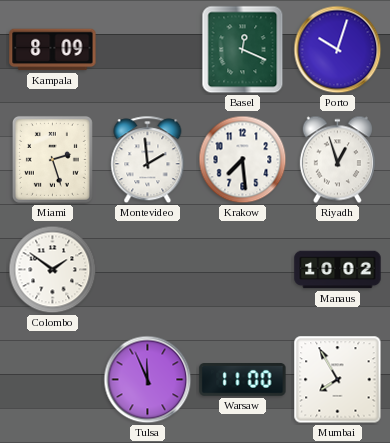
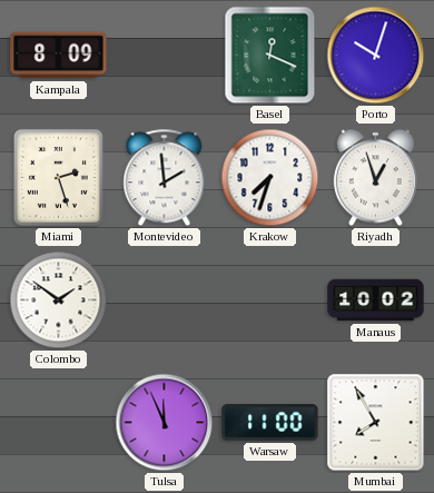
Krakow: 7:29 -> 7:33
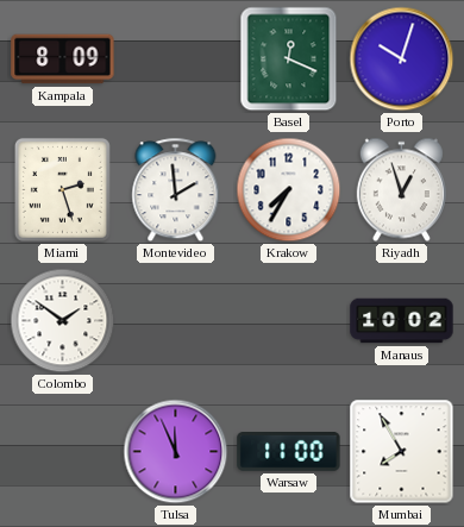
Krakow: 7:33 -> 7:35
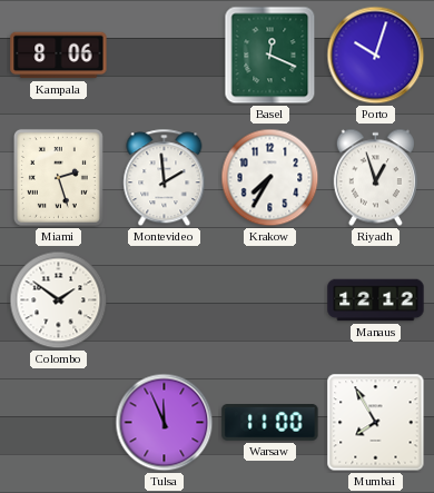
Kampala: 8:09 -> 8:06
Manaus: 10:02 -> 12:12
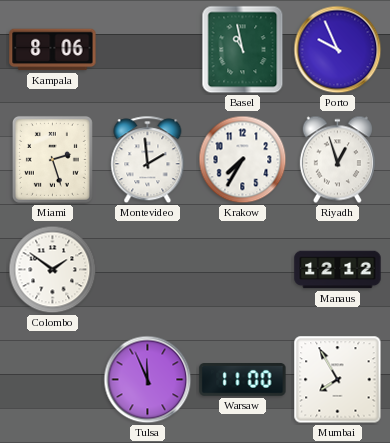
Basel: 12:19 -> 10:58
Porto: 10:03 -> 9:56
